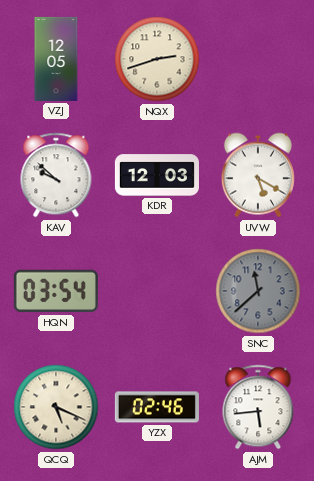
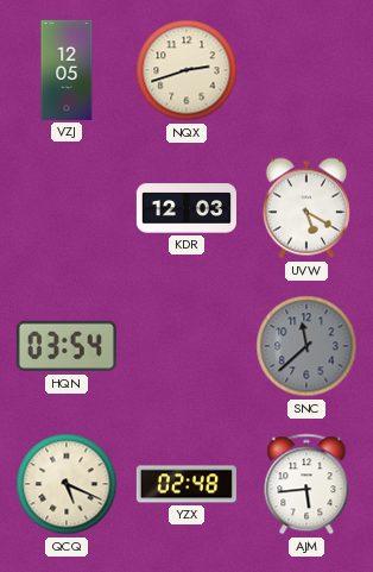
KAV: 9:52 -> none
YZX: 02:46 -> 02:48
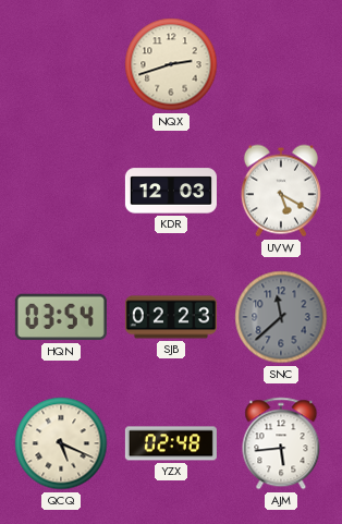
VZJ: 12:05 -> none
SJB: none -> 02:23
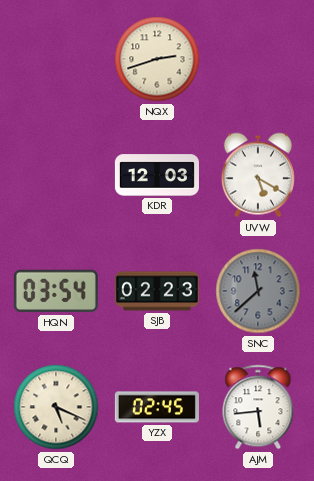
YZX: 02:48 -> 02:45
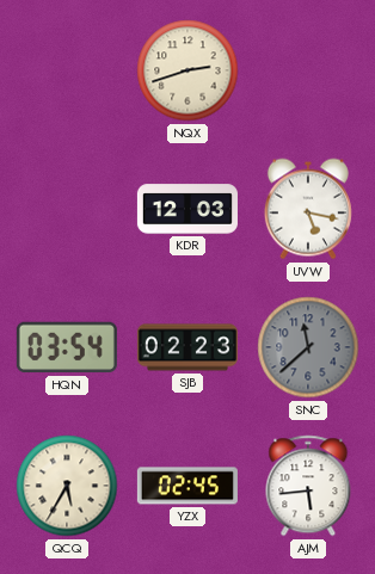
UVW: 5:20 -> 5:17
QCQ: 5:19 -> 5:35
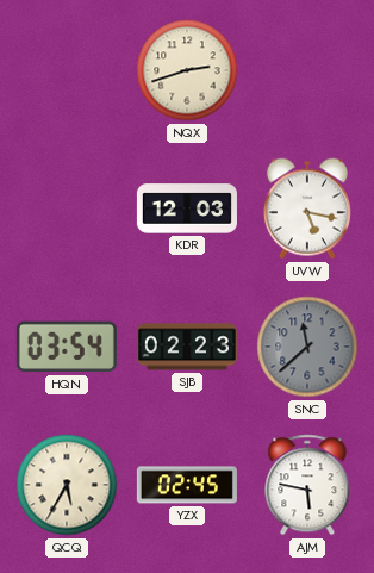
AJM: 5:44 -> 5:47
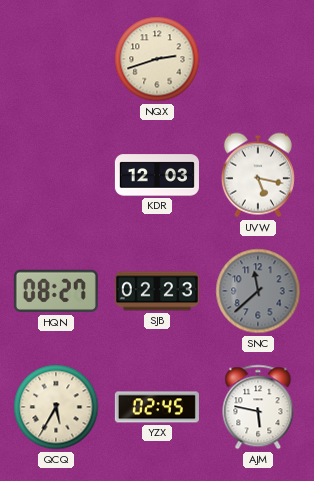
HQN: 03:54 -> 08:27
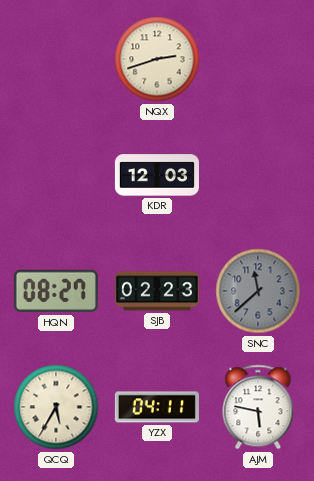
UVW: 5:17 -> none
YZX: 02:45 -> 04:11
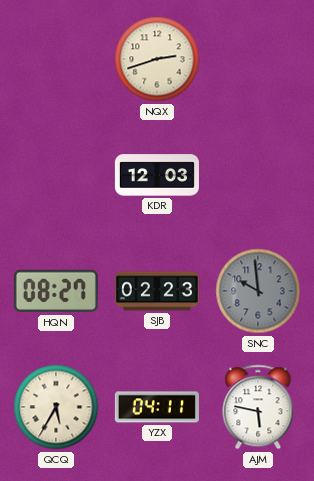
SNC: 11:38 -> 9:59
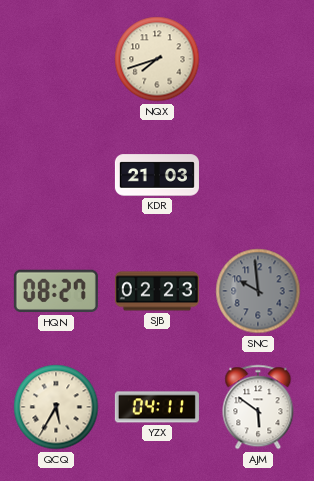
NQX: 2:42 -> 7:42
KDR: 12:03 -> 21:03
AJM: 5:47 -> 5:51
